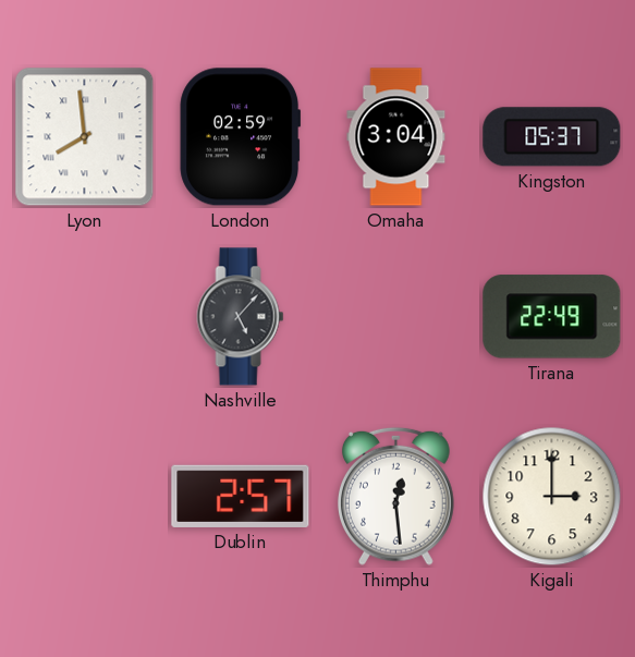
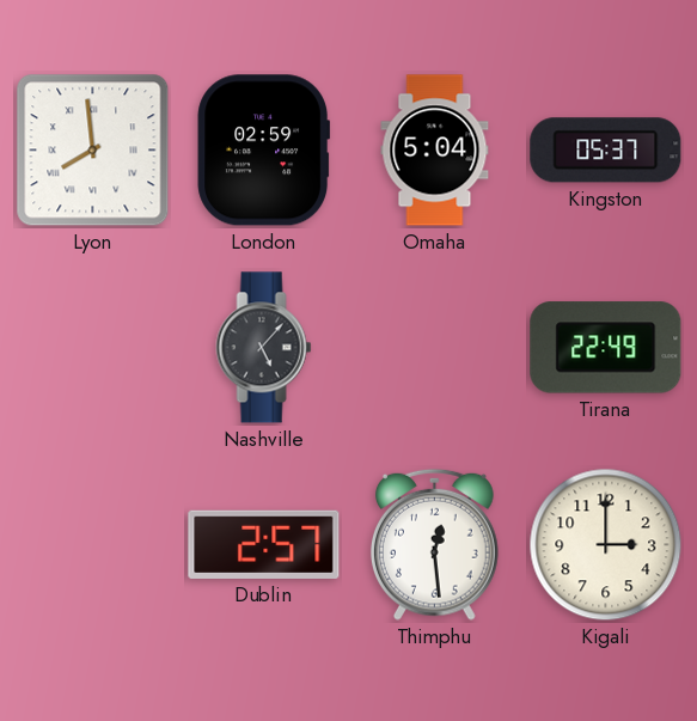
Omaha: 3:04 -> 5:04
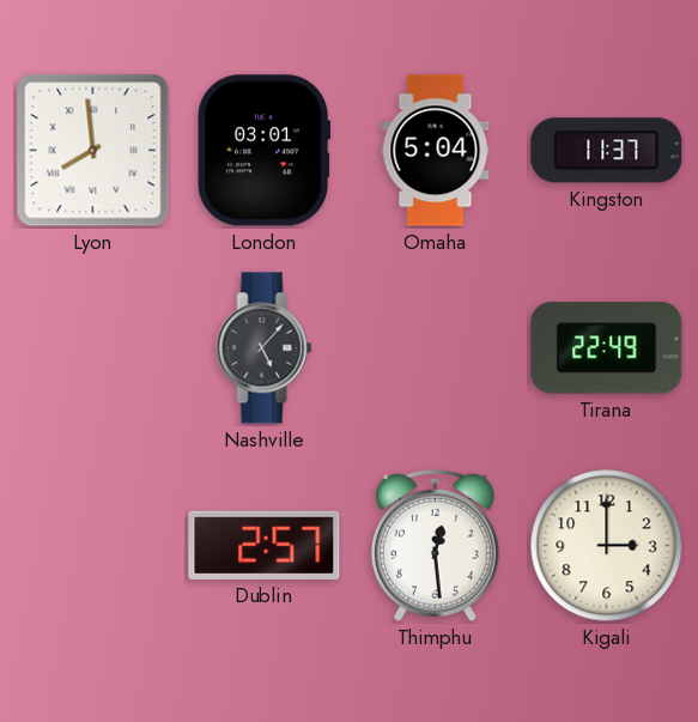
London: 02:59 -> 03:01
Kingston: 05:37 -> 11:37
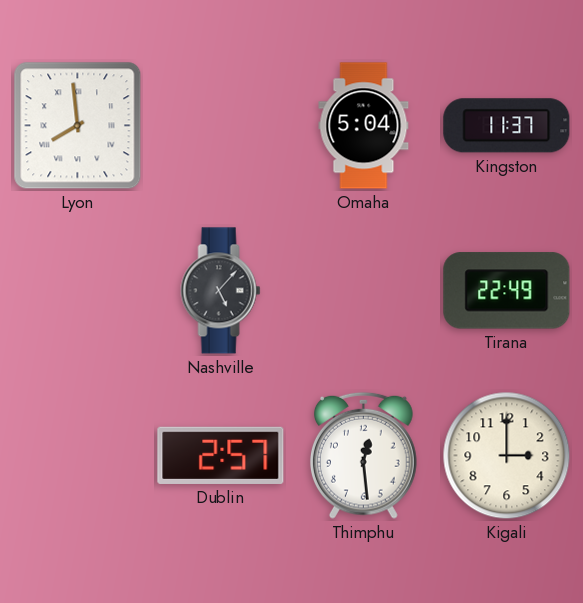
London: 03:01 -> none
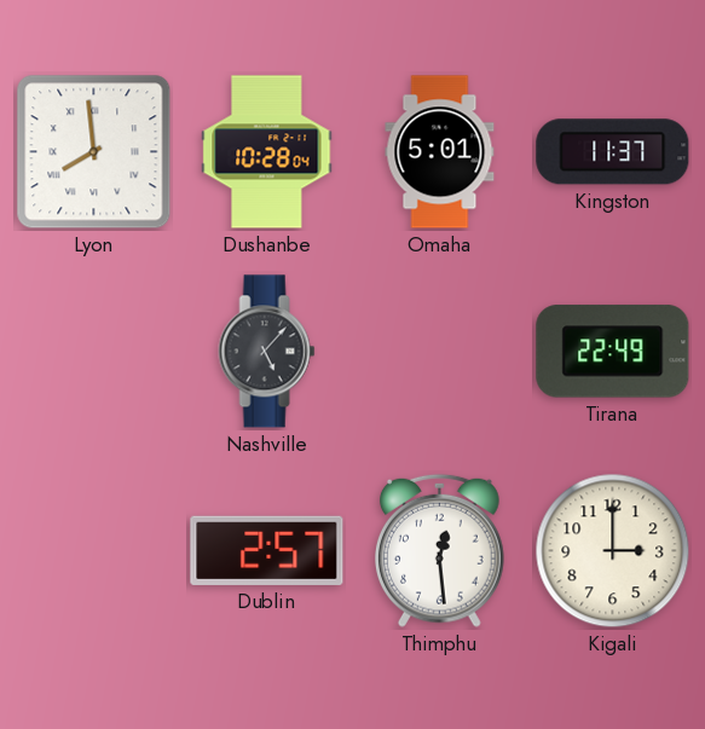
Dushanbe: none -> 10:28
Omaha: 5:04 -> 5:01
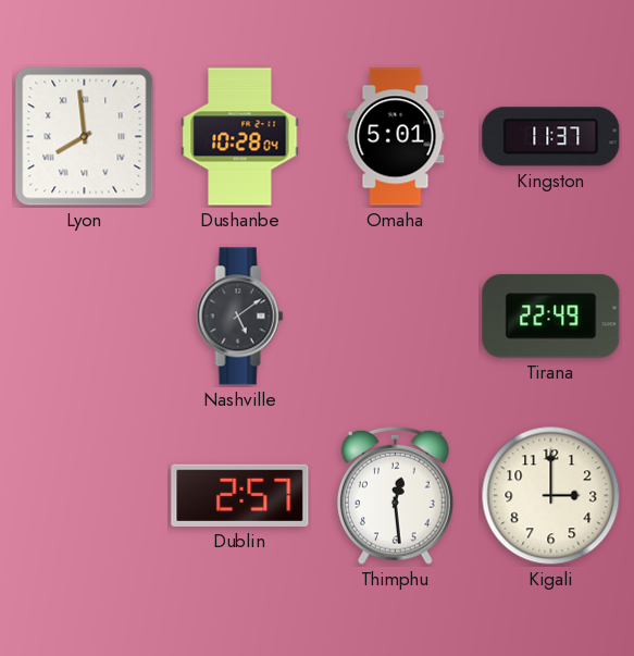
Nashville: 5:07 -> 5:09
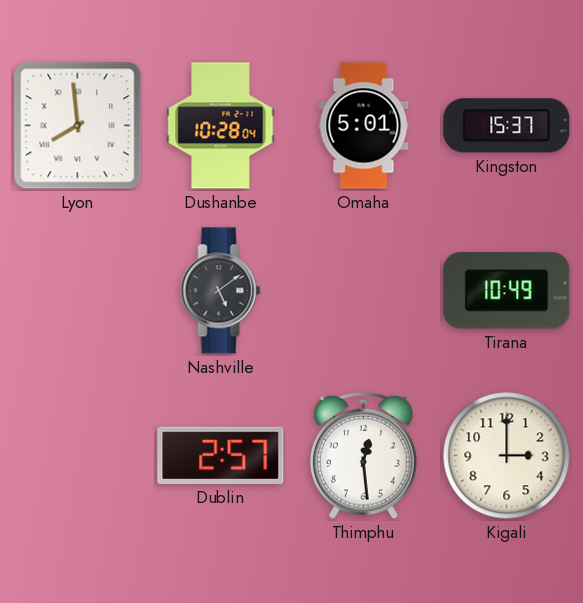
Kingston: 11:37 -> 15:37
Tirana: 22:49 -> 10:49
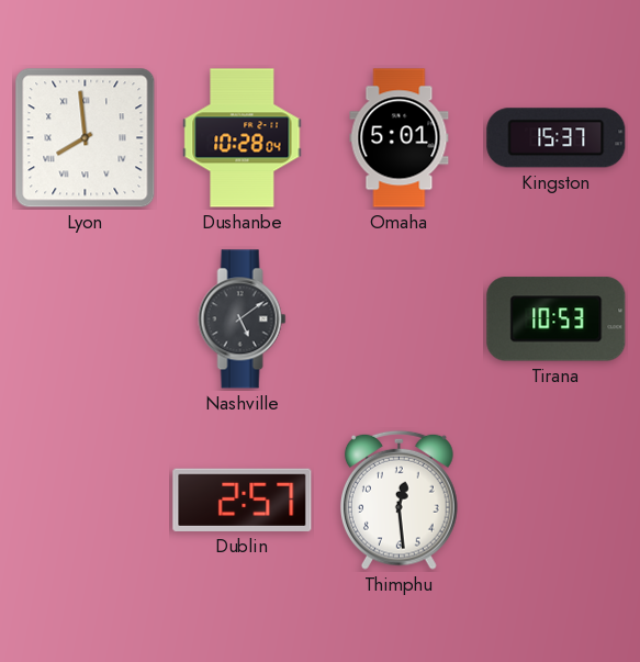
Tirana: 10:49 -> 10:53
Kigali: 3:00 -> none
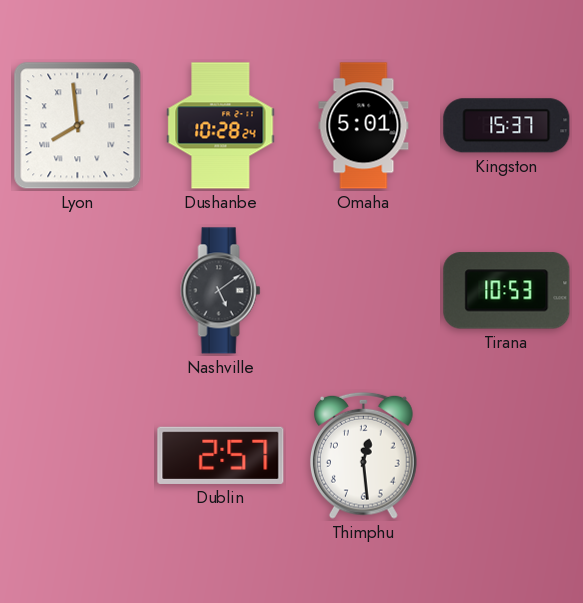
Dushanbe: 10:28:04 -> 10:28:24
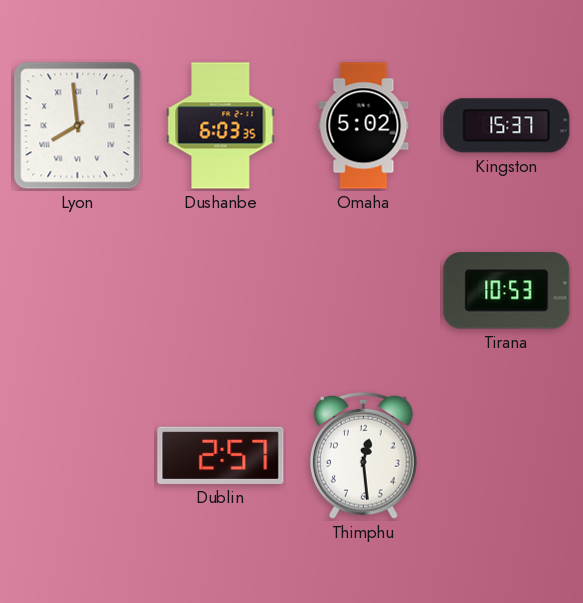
Dushanbe: 10:28 -> 6:03
Omaha: 5:01 -> 5:02
Nashville: 5:09 -> none
